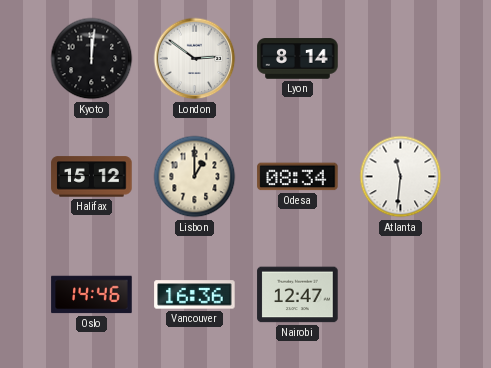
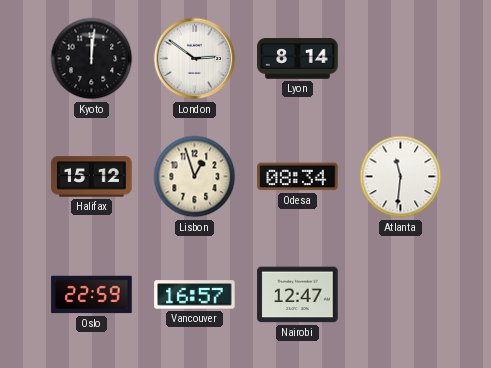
Lisbon: 1:00 -> 12:57
Oslo: 14:46 -> 22:59
Vancouver: 16:36 -> 16:57
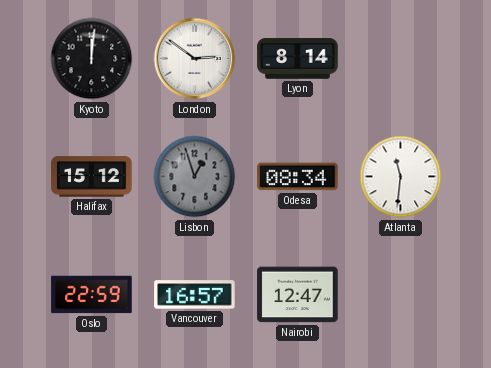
Lisbon dial: cream -> grey
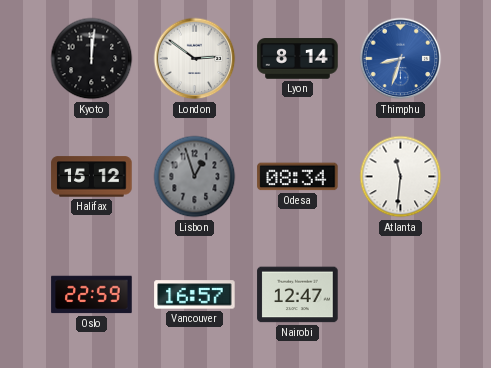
Thimphu: none -> 8:33
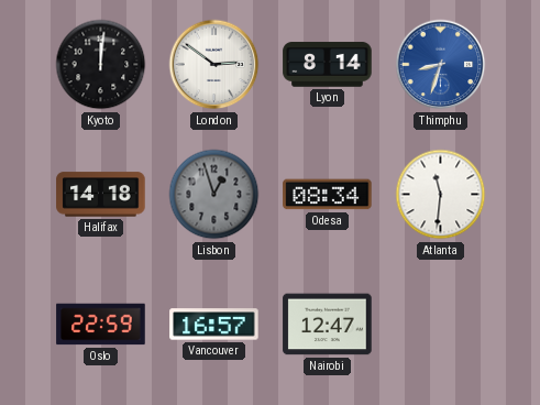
Halifax: 15:12 -> 14:18
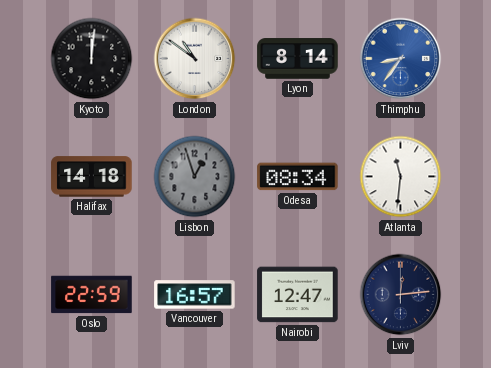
London: 2:51 -> 10:51
Thimphu: 8:33 -> 8:36
Lviv: none -> 12:14
